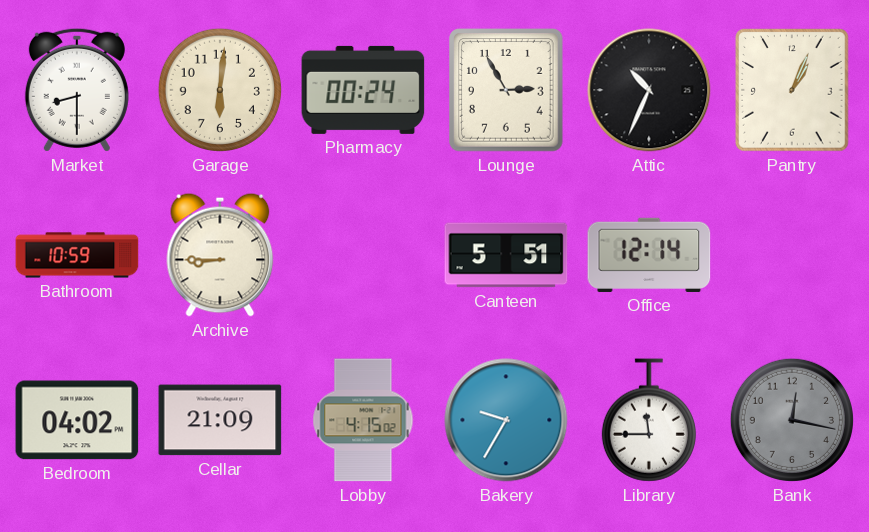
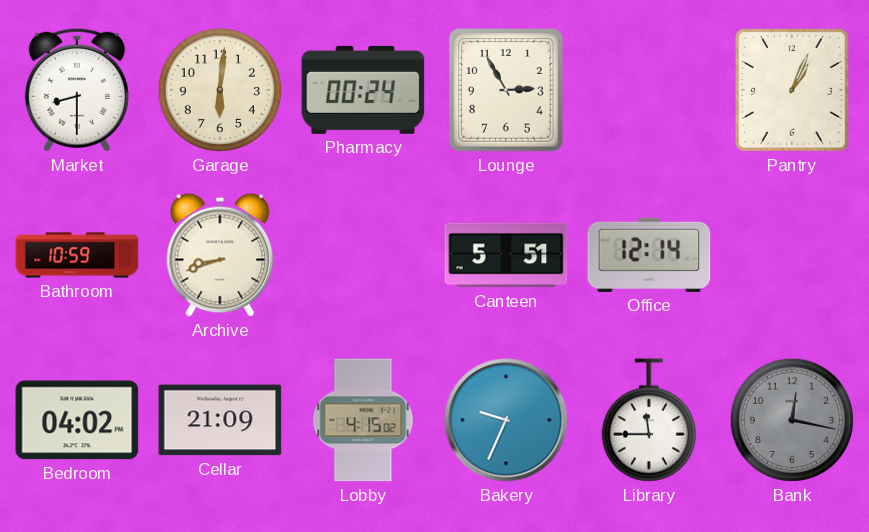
Attic: 10:34 -> none
Archive: 8:45 -> 8:42
Bakery: 9:35 -> 9:34
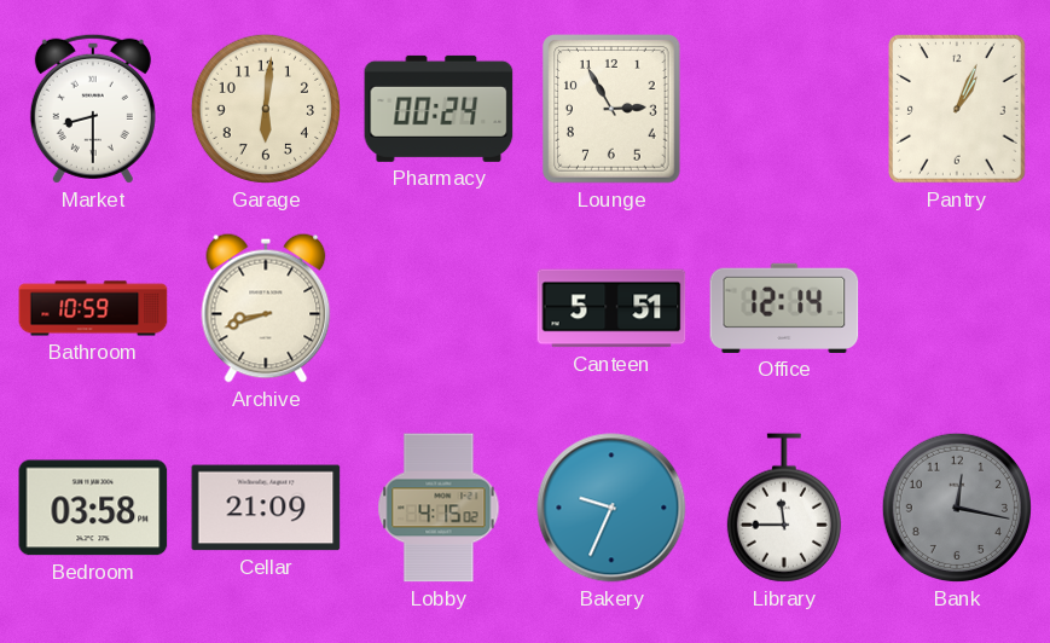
Bedroom: 04:02 -> 03:58
